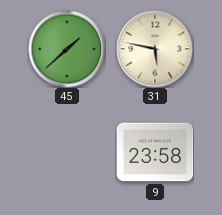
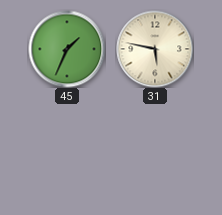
45: 1:38 -> 1:34
9: 23:58 -> none
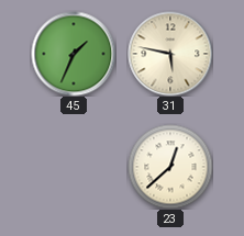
23: none -> 12:38
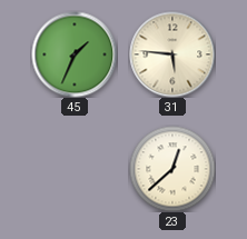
31: 5:47 -> 5:46
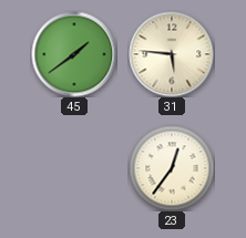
45: 1:34 -> 1:39
23: 12:38 -> 12:36
